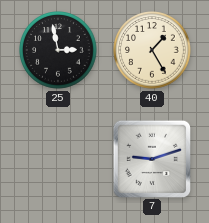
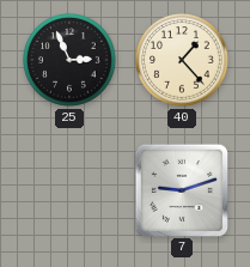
25: 2:58 -> 2:56
40: 1:25 -> 1:23
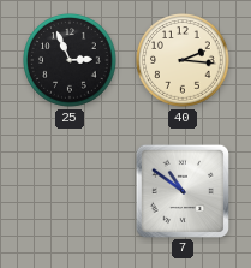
40: 1:23 -> 2:16
7: 9:12 -> 10:51
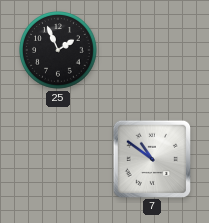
25: 2:56 -> 1:56
40: 2:16 -> none
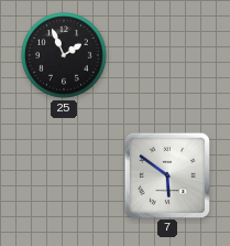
7: 10:51 -> 5:51
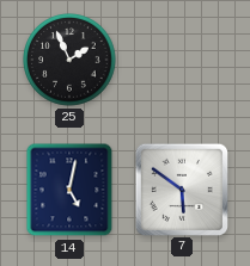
14: none -> 5:02
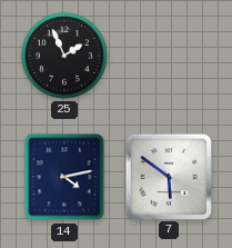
14: 5:02 -> 4:13
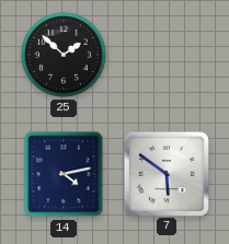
25: 1:56 -> 1:52
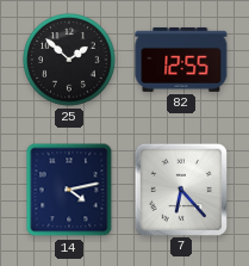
82: none -> 12:55
7: 5:51 -> 6:23
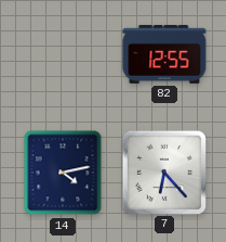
25: 1:52 -> none
